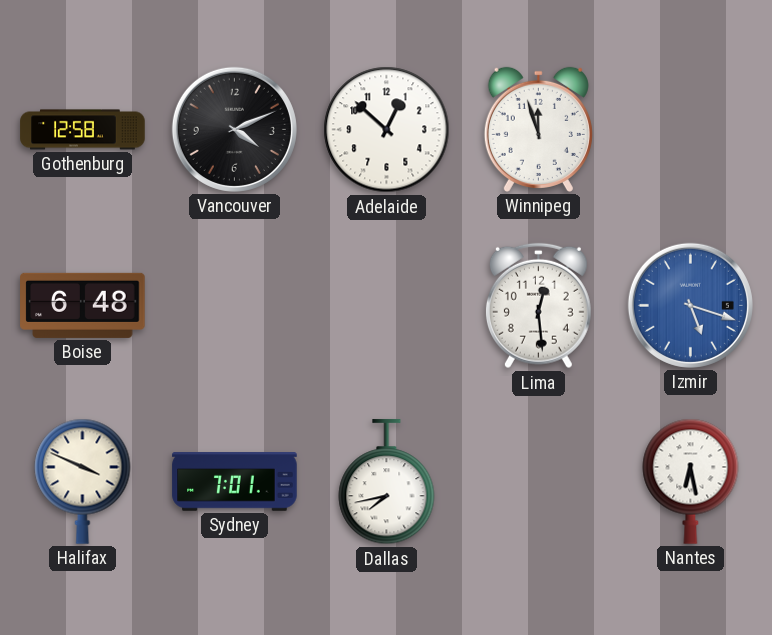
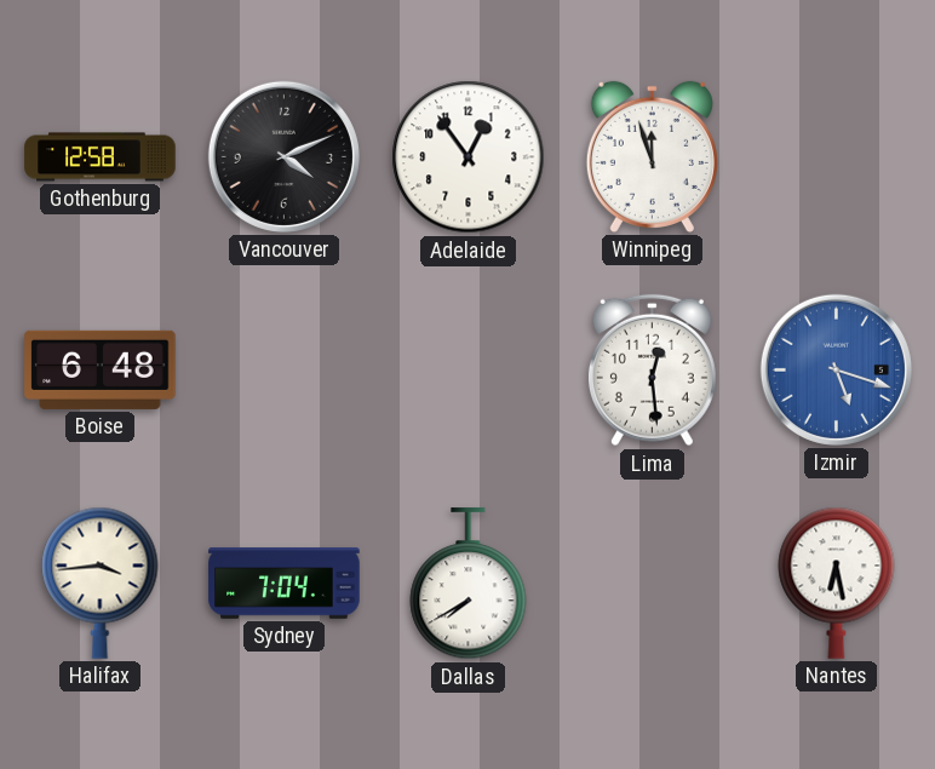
Adelaide: 12:52 -> 12:54
Halifax: 3:49 -> 3:44
Sydney: 7:01 -> 7:04
Dallas: 7:43 -> 7:40
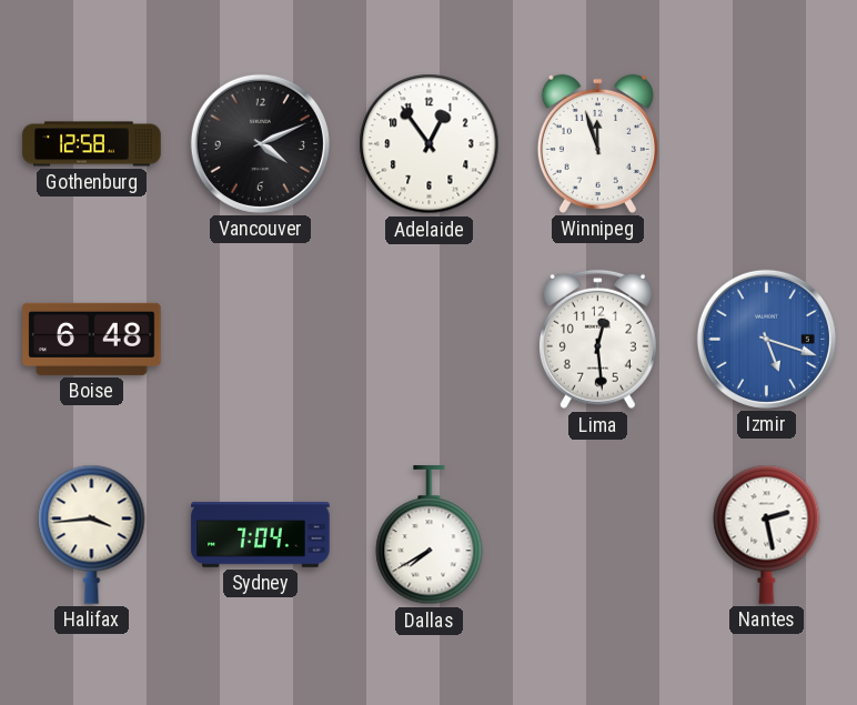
Nantes: 6:28 -> 2:28
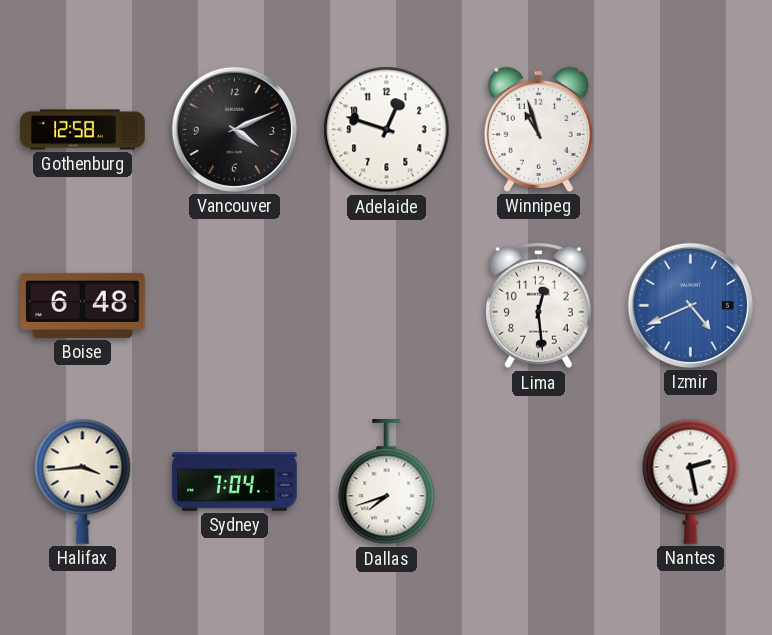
Adelaide: 12:54 -> 12:48
Winnipeg: 11:57 -> 10:57
Izmir: 5:18 -> 4:41
Dallas: 7:40 -> 7:42
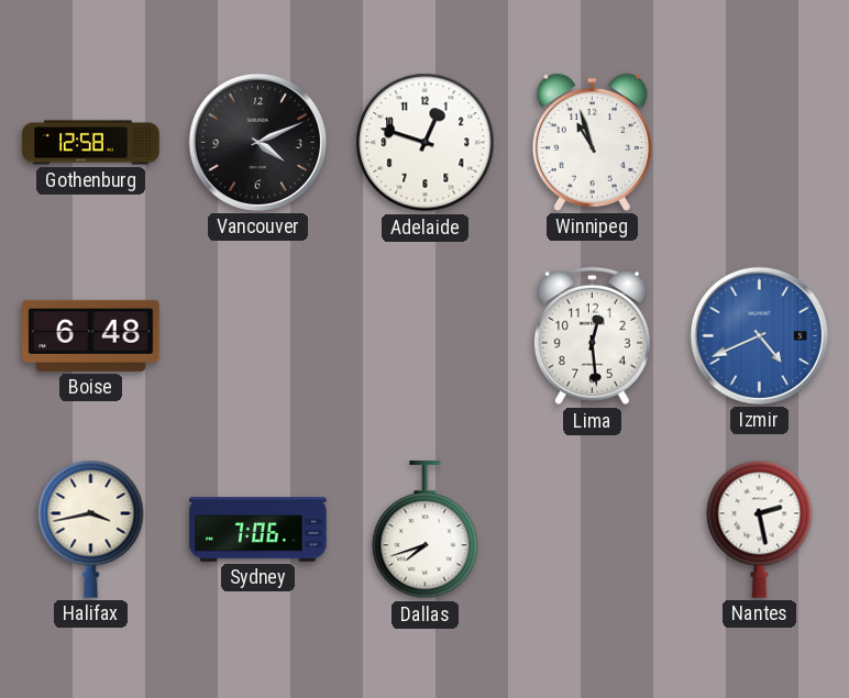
Halifax: 3:44 -> 3:43
Sydney: 7:04 -> 7:06
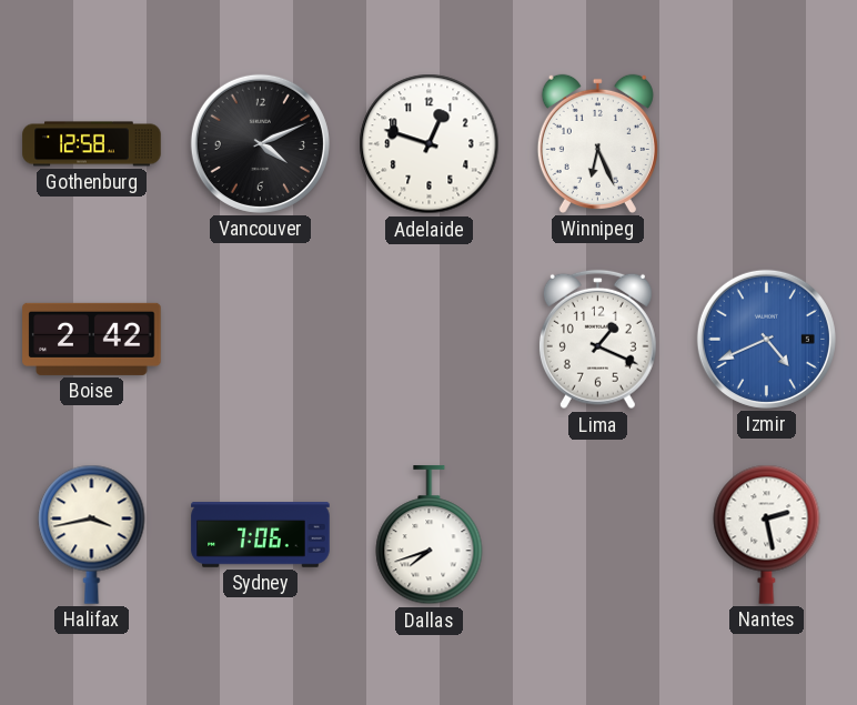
Winnipeg: 10:57 -> 6:26
Boise: 6:48 -> 2:42
Lima: 12:29 -> 1:19
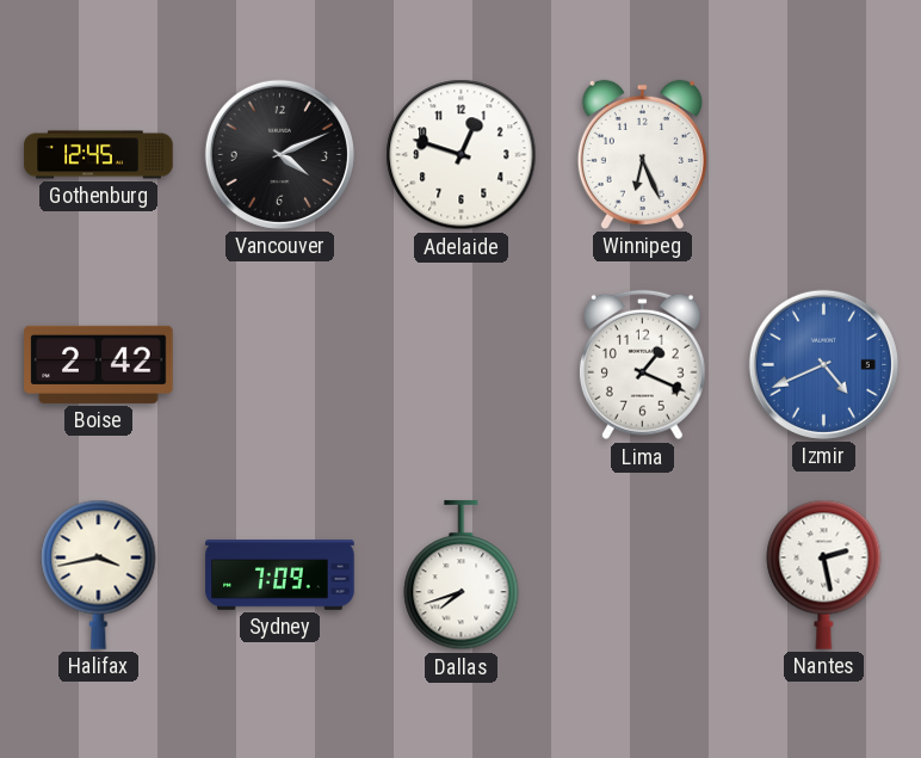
Gothenburg: 12:58 -> 12:45
Sydney: 7:06 -> 7:09
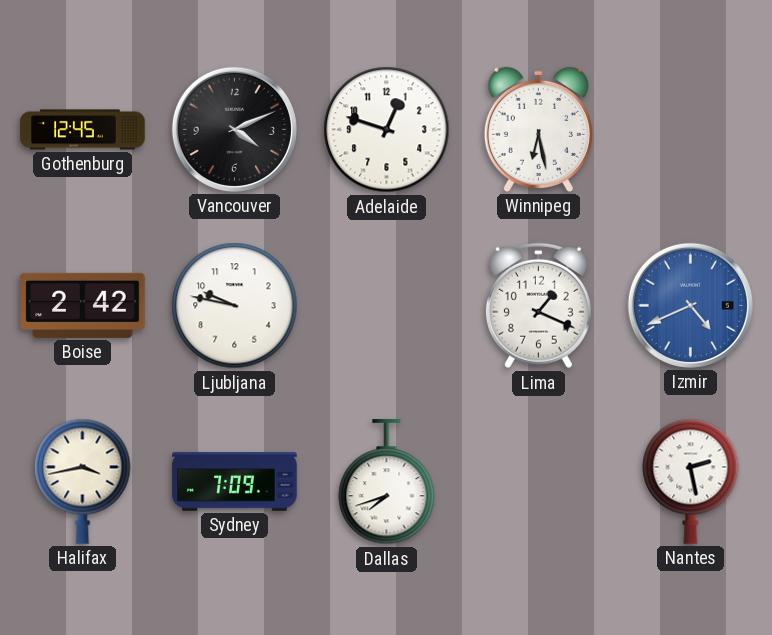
Winnipeg: 6:26 -> 6:28
Ljubljana: none -> 9:47
